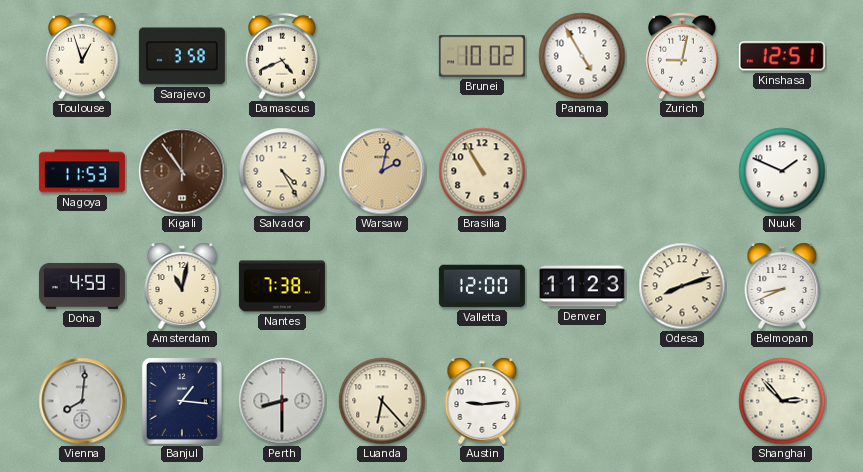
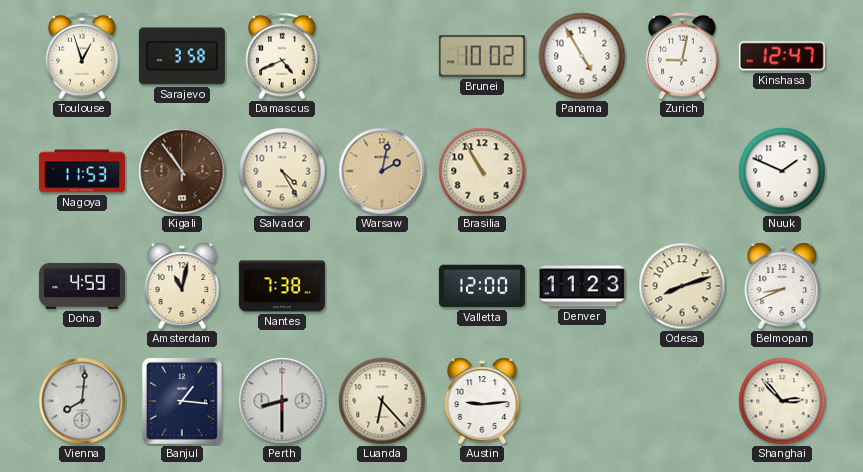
Kinshasa: 12:51 -> 12:47
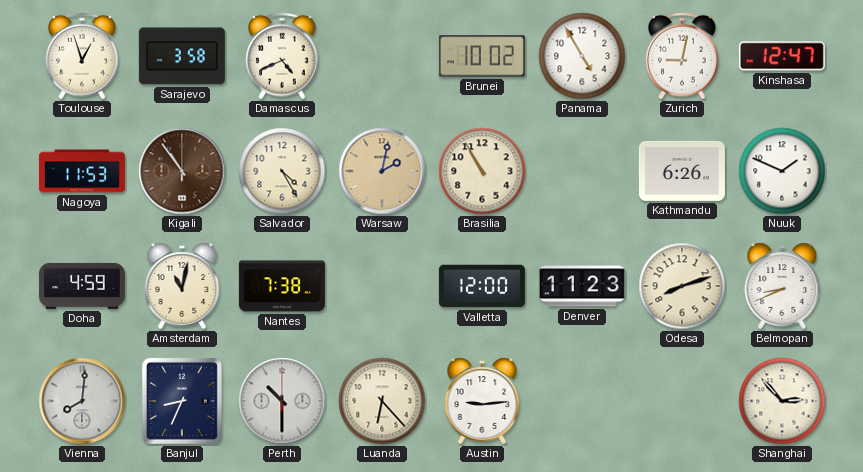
Kathmandu: none -> 6:26
Banjul: 1:16 -> 8:34
Perth: 8:30 -> 10:30
